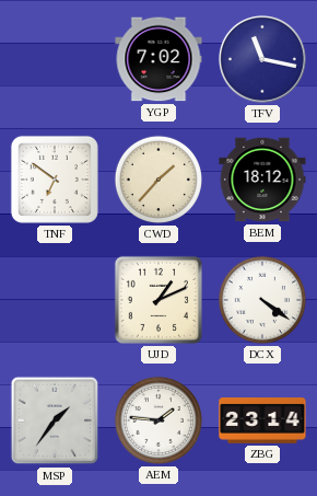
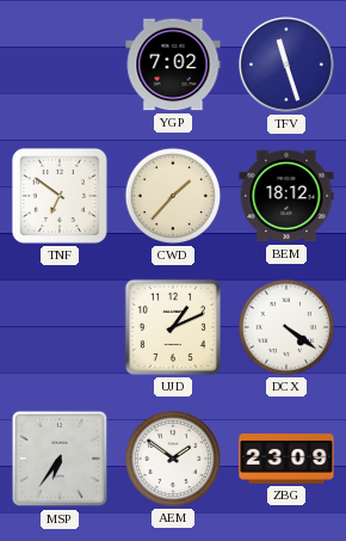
TFV: 11:17 -> 11:27
MSP: 1:36 -> 6:36
AEM: 1:46 -> 1:51
ZBG: 23:14 -> 23:09
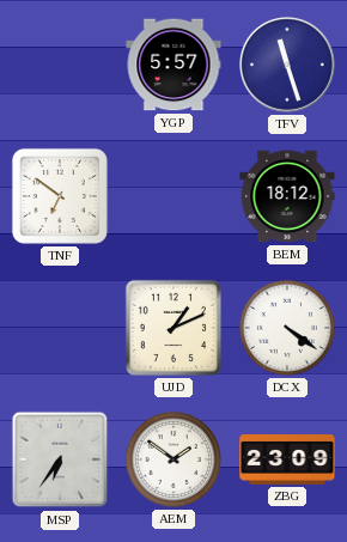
YGP: 7:02 -> 5:57
CWD: 1:37 -> none
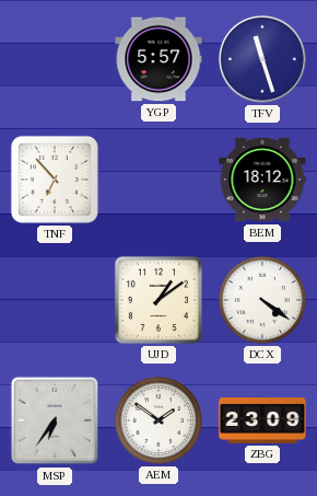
TNF: 6:51 -> 6:53
UJD: 1:11 -> 1:09
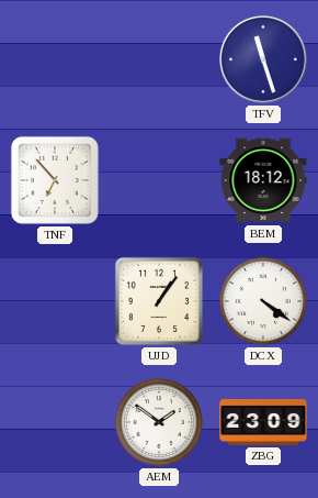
YGP: 5:57 -> none
UJD: 1:09 -> 1:06
MSP: 6:36 -> none
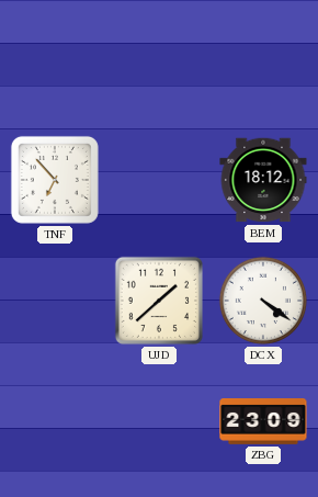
TFV: 11:27 -> none
UJD: 1:06 -> 1:38
AEM: 1:51 -> none
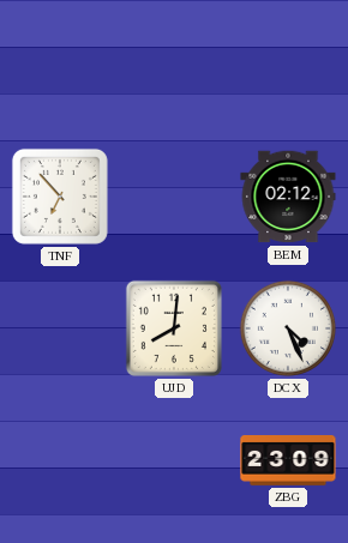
BEM: 18:12 -> 02:12
UJD: 1:38 -> 8:01
DCX: 4:21 -> 4:26
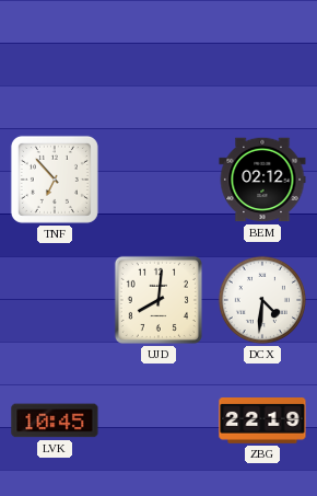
DCX: 4:26 -> 4:31
LVK: none -> 10:45
ZBG: 23:09 -> 22:19
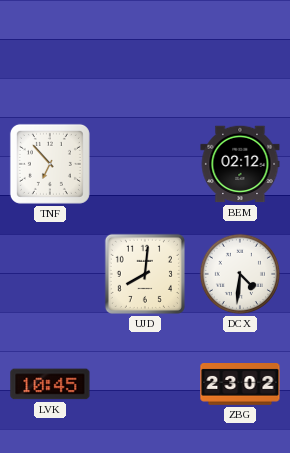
ZBG: 22:19 -> 23:02
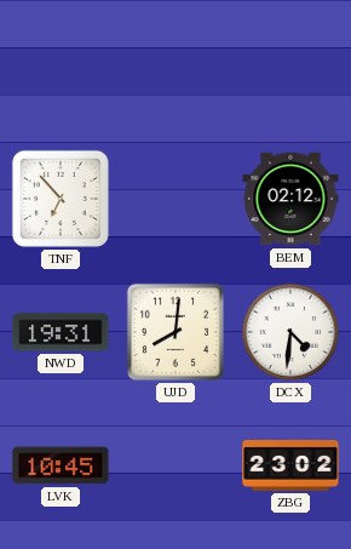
NWD: none -> 19:31
